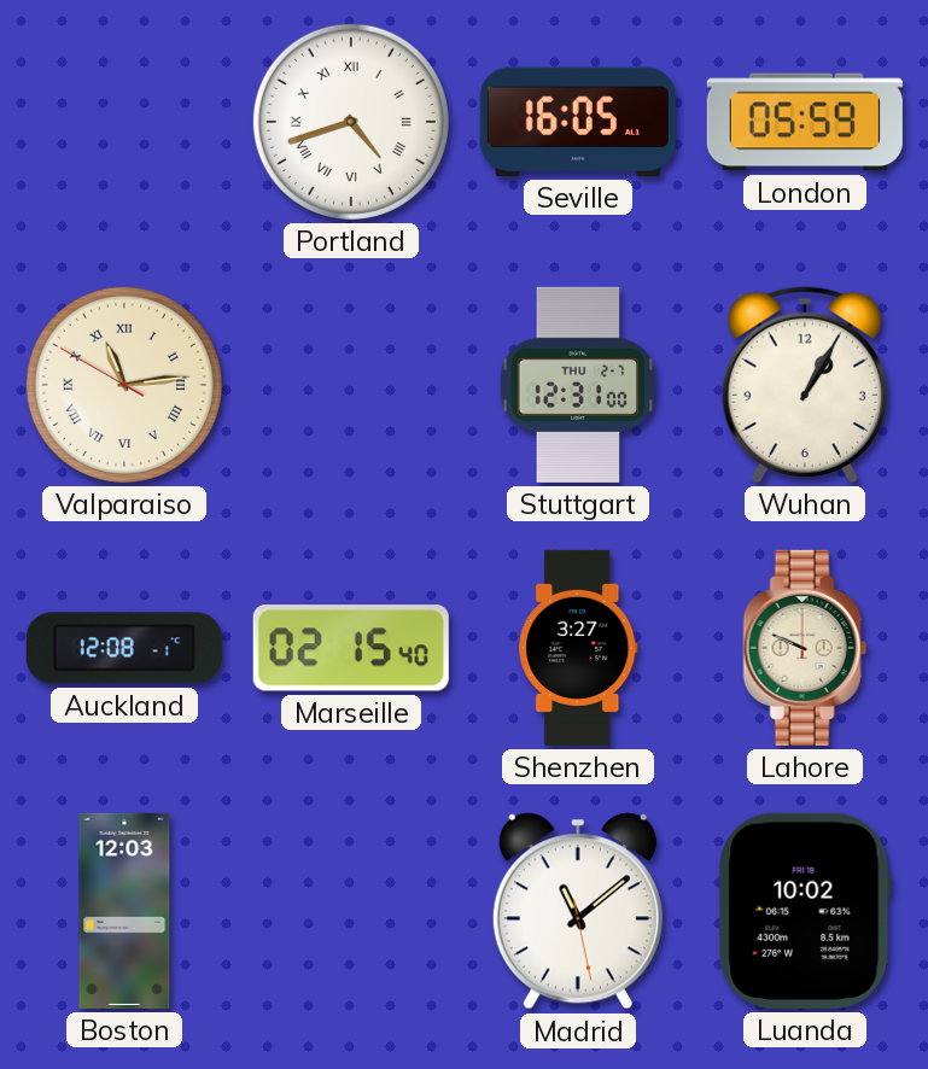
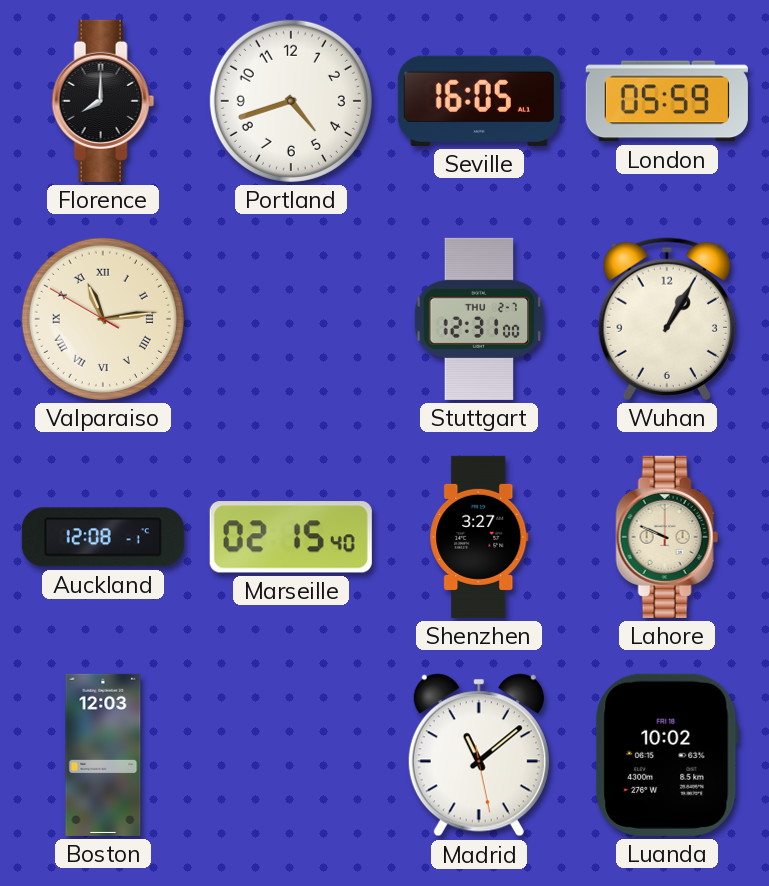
Florence: none -> 8:00
Portland numerals: Roman -> Arabic
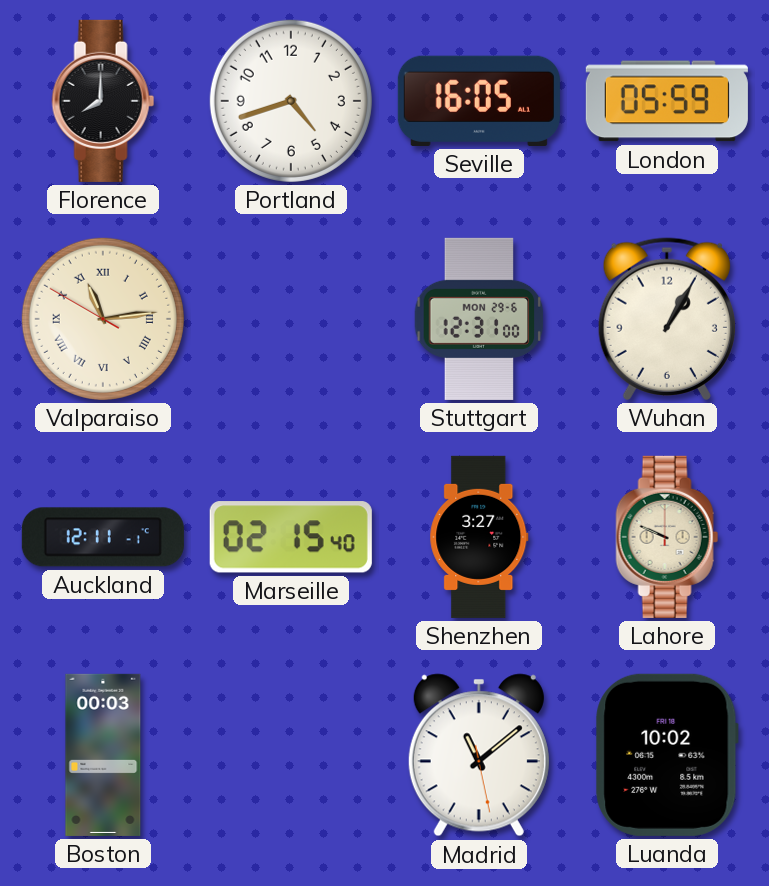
Stuttgart date: THU 2-7 -> MON 29-6
Auckland: 12:08 -> 12:11
Boston: 12:03 -> 00:03
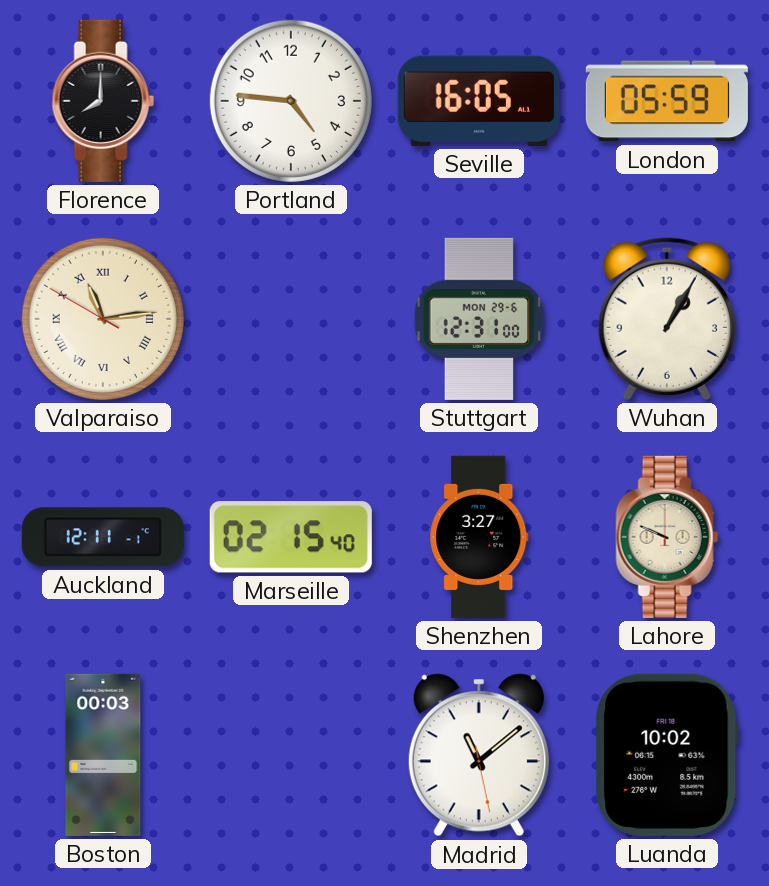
Portland: 4:42 -> 4:46
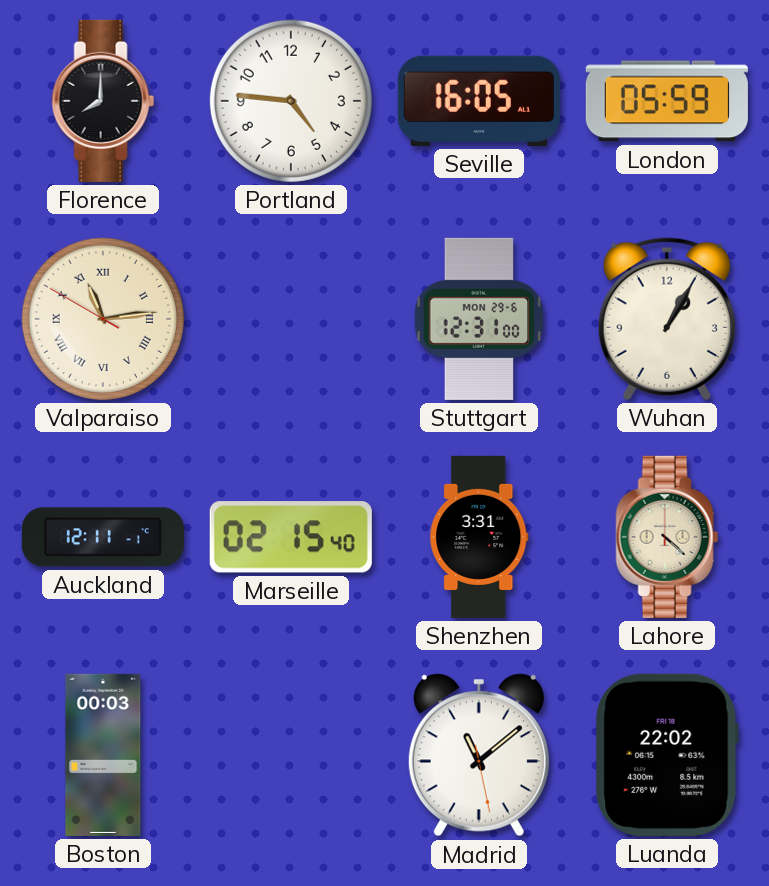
Shenzhen: 3:27 -> 3:31
Lahore: 9:49 -> 4:22
Luanda: 10:02 -> 22:02
